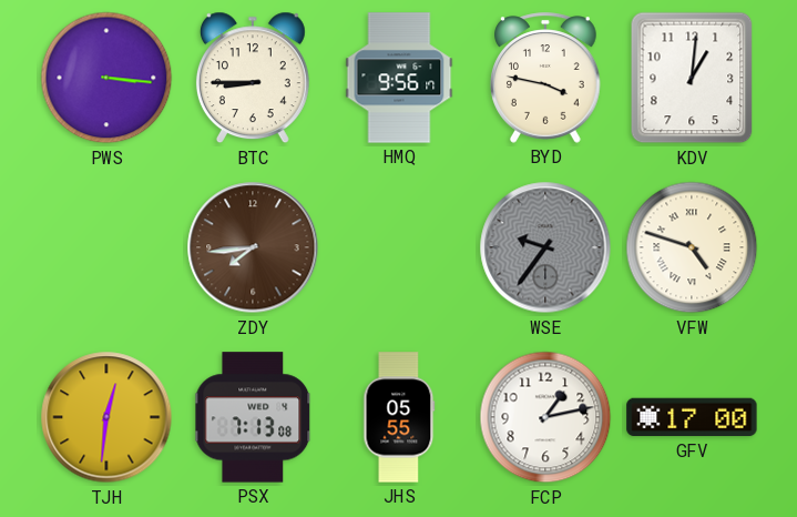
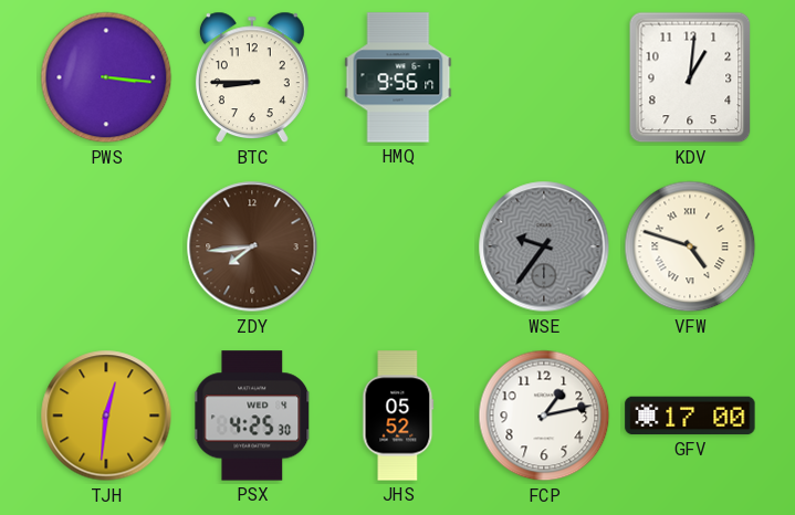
BYD: 3:47 -> none
PSX: 7:13 -> 4:25
JHS: 05:55 -> 05:52
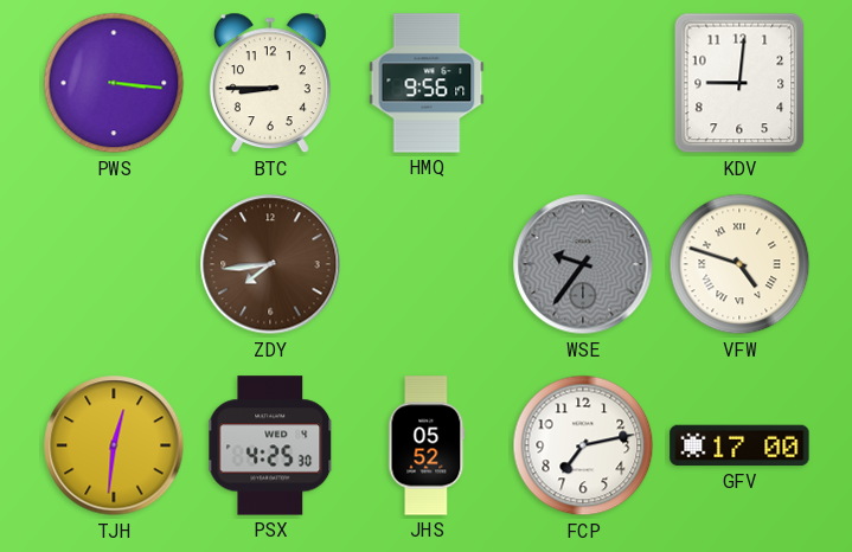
KDV: 1:01 -> 9:01
FCP: 1:13 -> 7:13
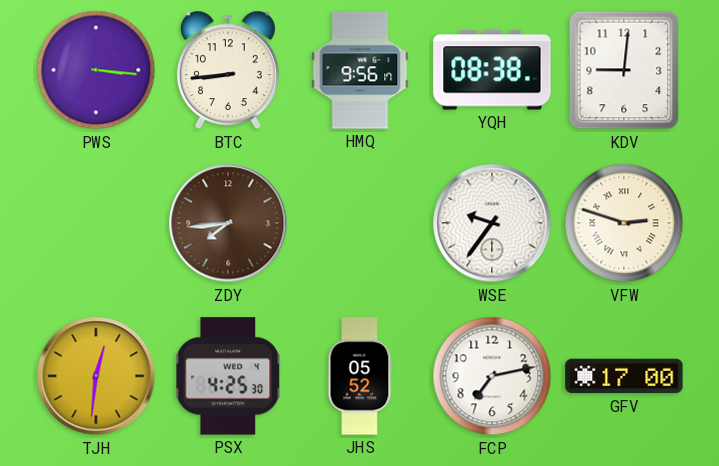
BTC: 8:45 -> 8:44
YQH: none -> 08:38
WSE dial: grey -> white
VFW: 4:48 -> 2:48
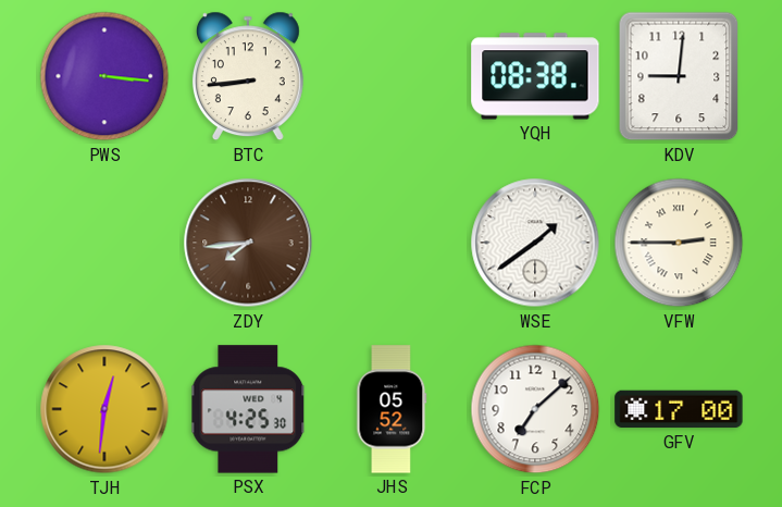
HMQ: 9:56 -> none
WSE: 9:36 -> 1:39
VFW: 2:48 -> 2:45
FCP: 7:13 -> 7:08
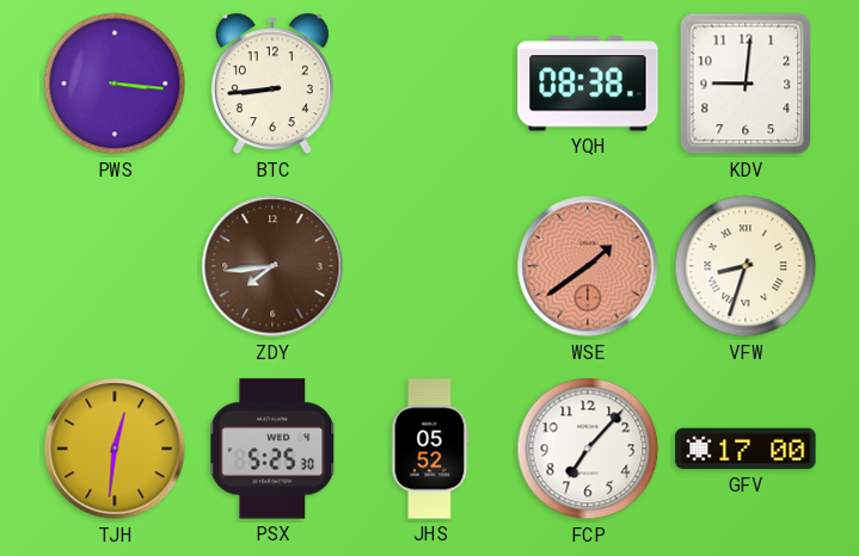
WSE dial: white -> salmon
VFW: 2:45 -> 8:33
PSX: 4:25 -> 5:25
FCP: 7:08 -> 7:07
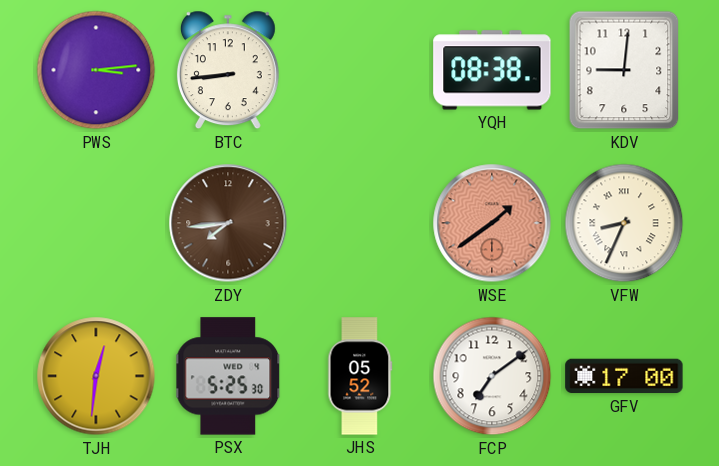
PWS: 3:16 -> 3:14
VFW: 8:33 -> 8:34
FCP: 7:07 -> 7:09
